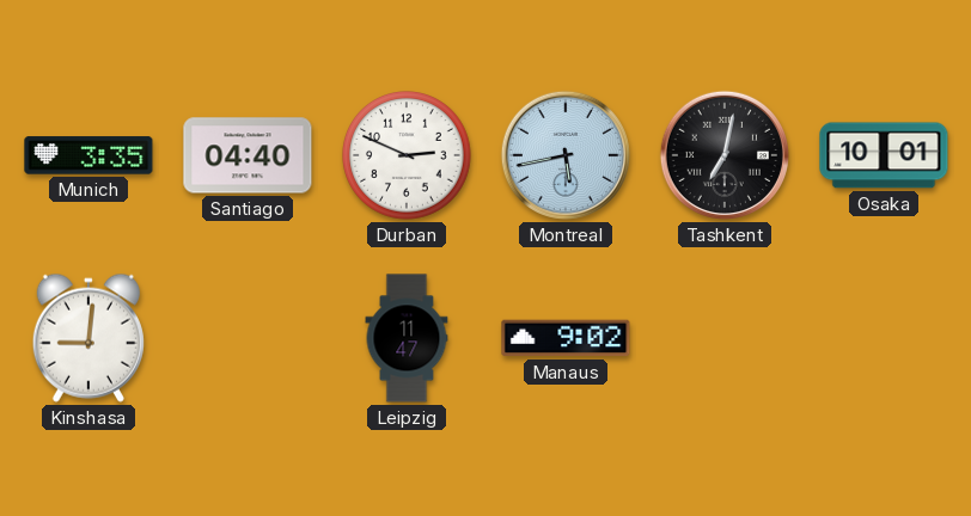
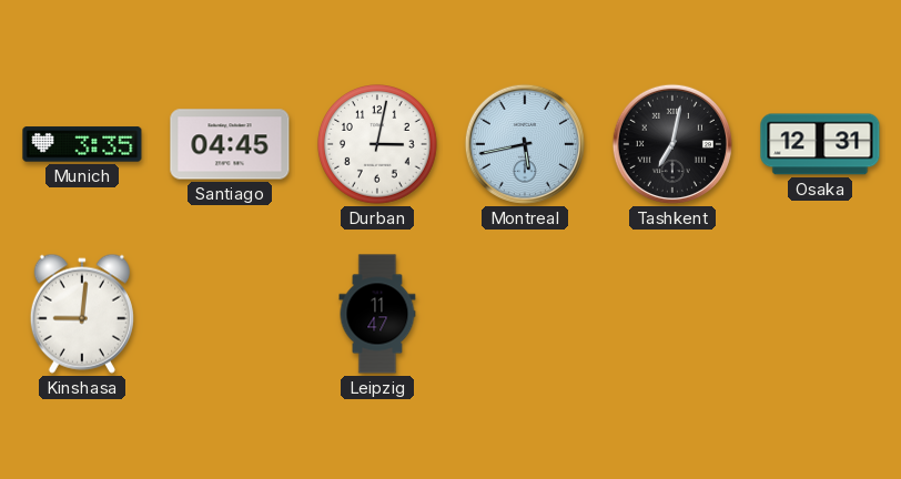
Santiago: 04:40 -> 04:45
Durban: 2:49 -> 3:02
Osaka: 10:01 -> 12:31
Manaus: 9:02 -> none
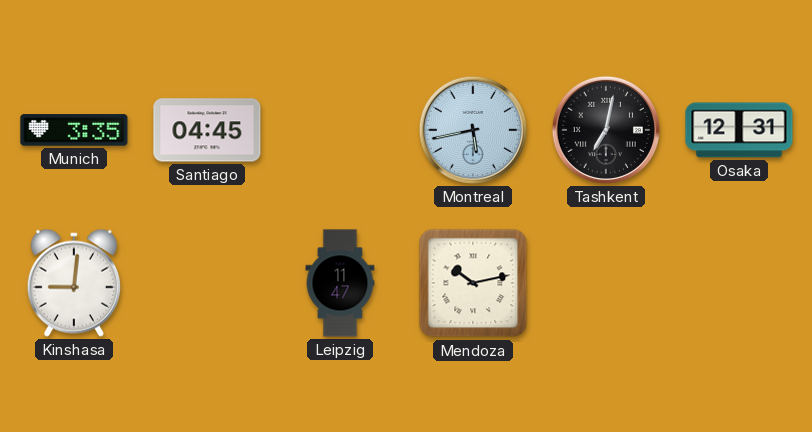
Durban: 3:02 -> none
Mendoza: none -> 10:13
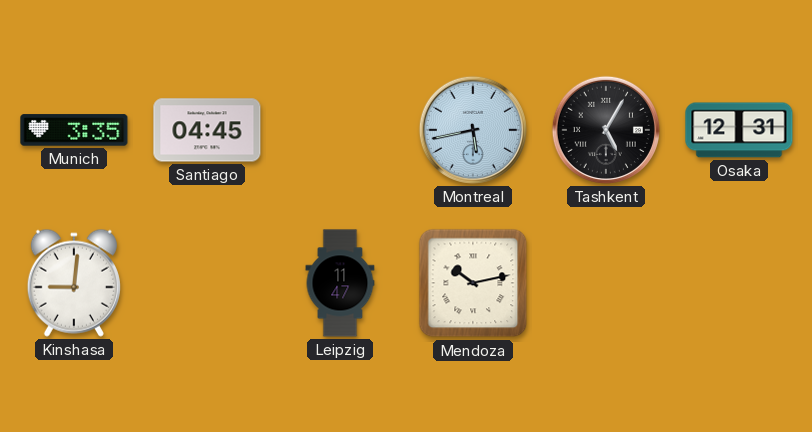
Tashkent: 7:02 -> 5:05
